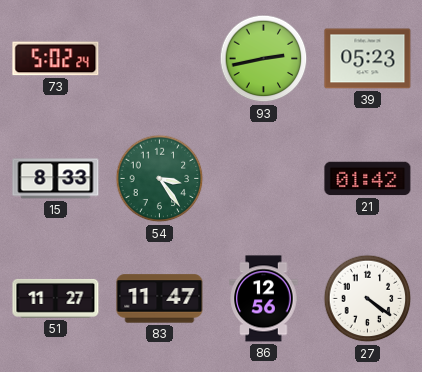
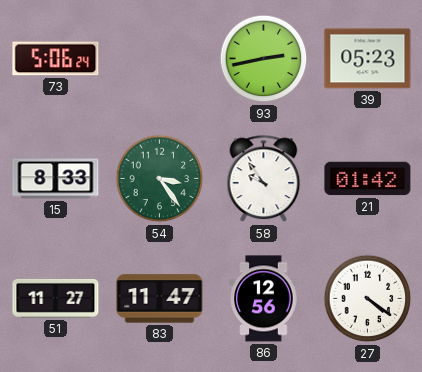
73: 5:02 -> 5:06
58: none -> 9:54
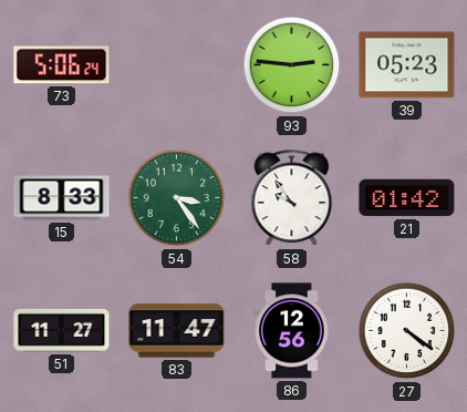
93: 2:43 -> 2:46
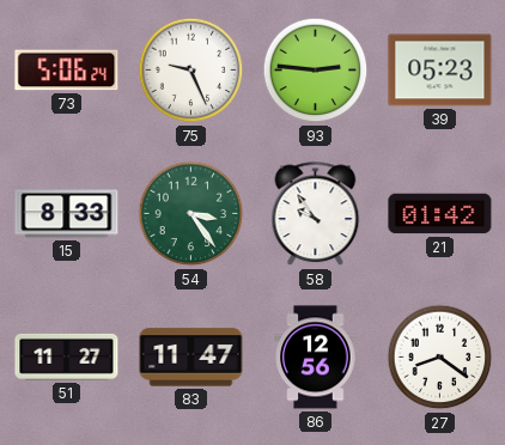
75: none -> 9:26
27: 4:21 -> 8:21
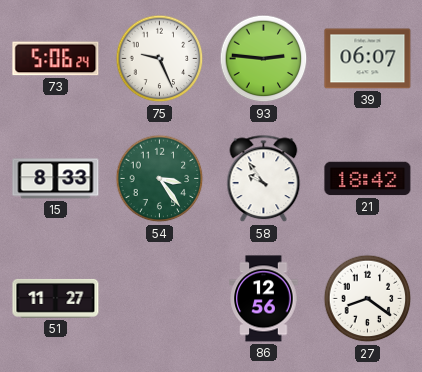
39: 05:23 -> 06:07
21: 01:42 -> 18:42
83: 11:47 -> none
